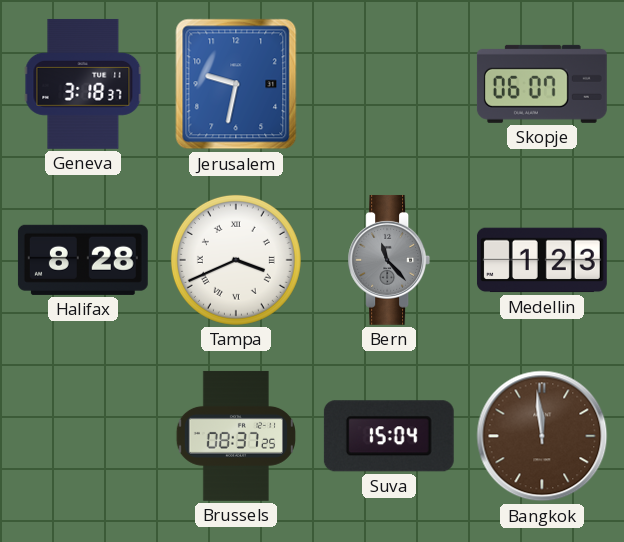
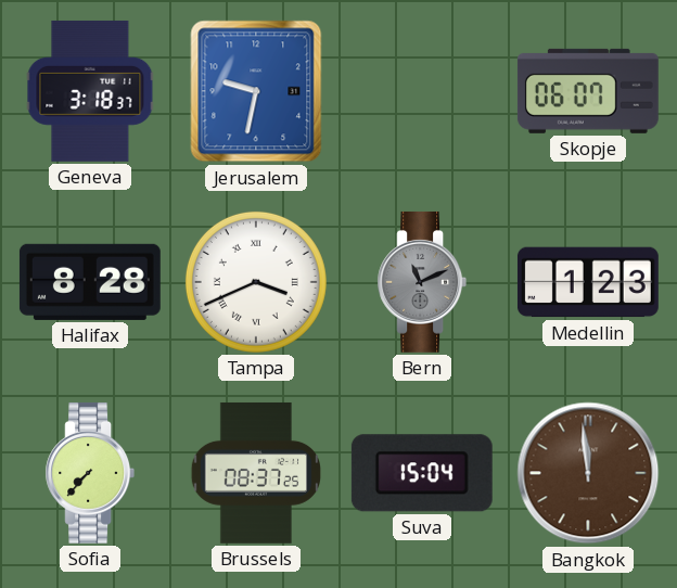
Bern: 11:23 -> 11:11
Sofia: none -> 7:37
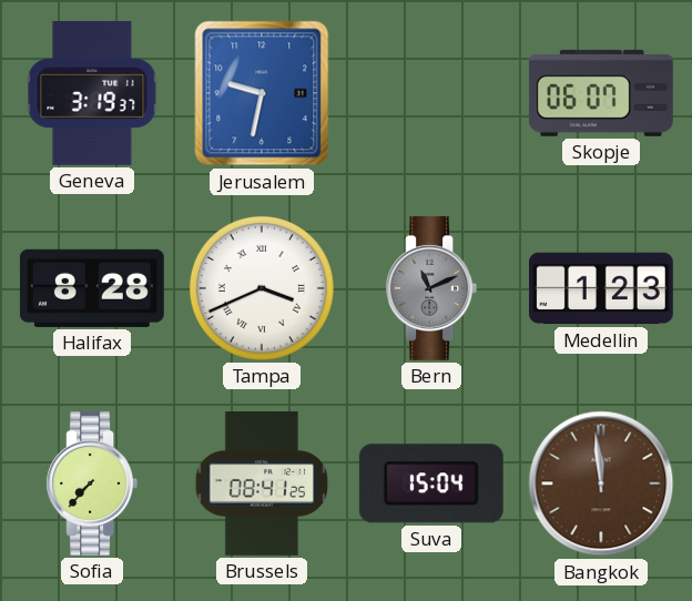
Geneva: 3:18 -> 3:19
Brussels: 08:37 -> 08:41
